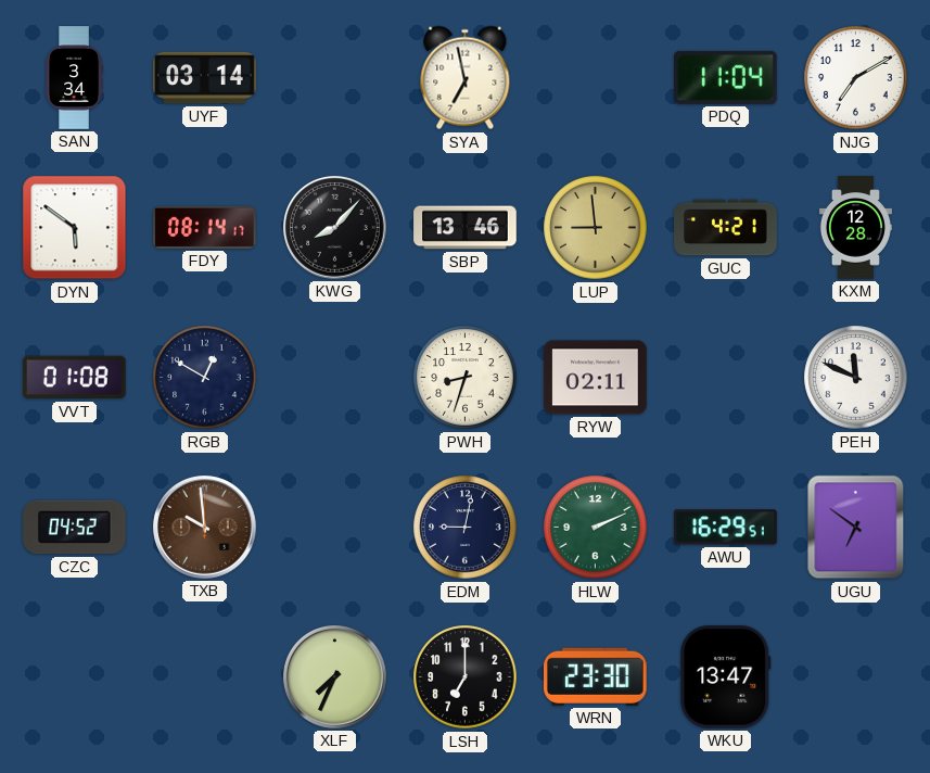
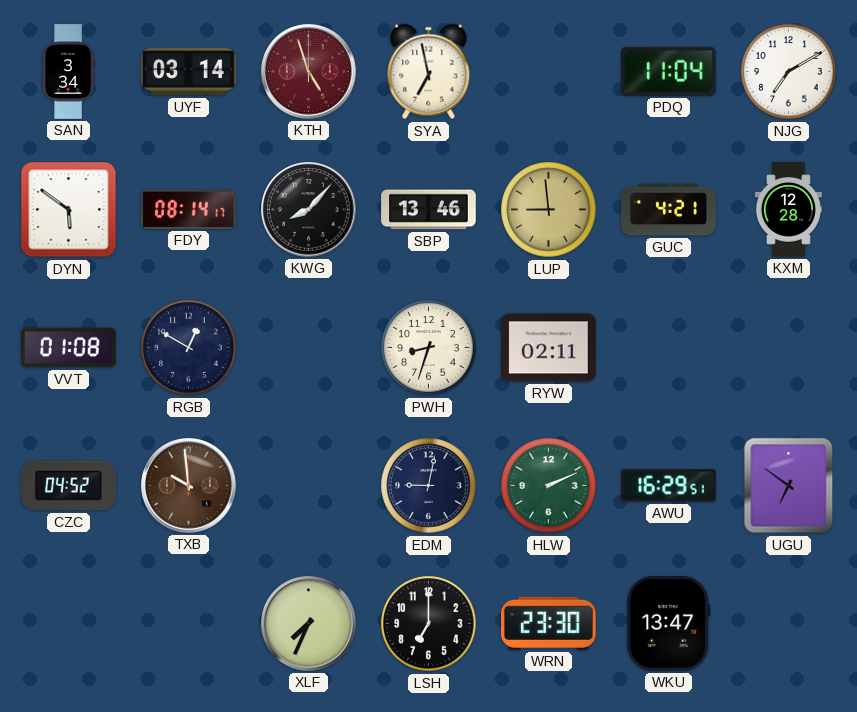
KTH: none -> 4:57
PEH: 11:49 -> none
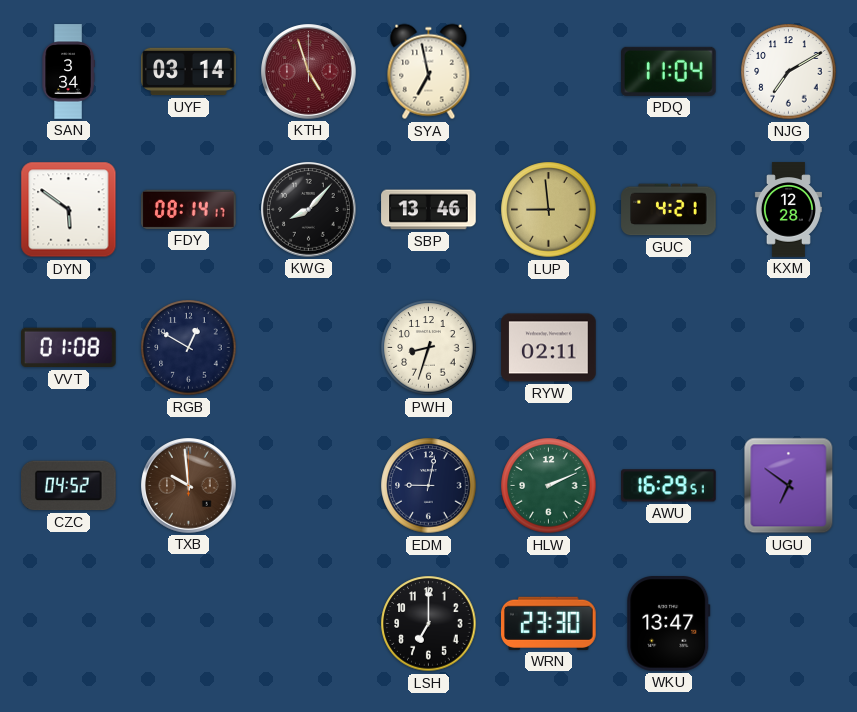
XLF: 7:34 -> none
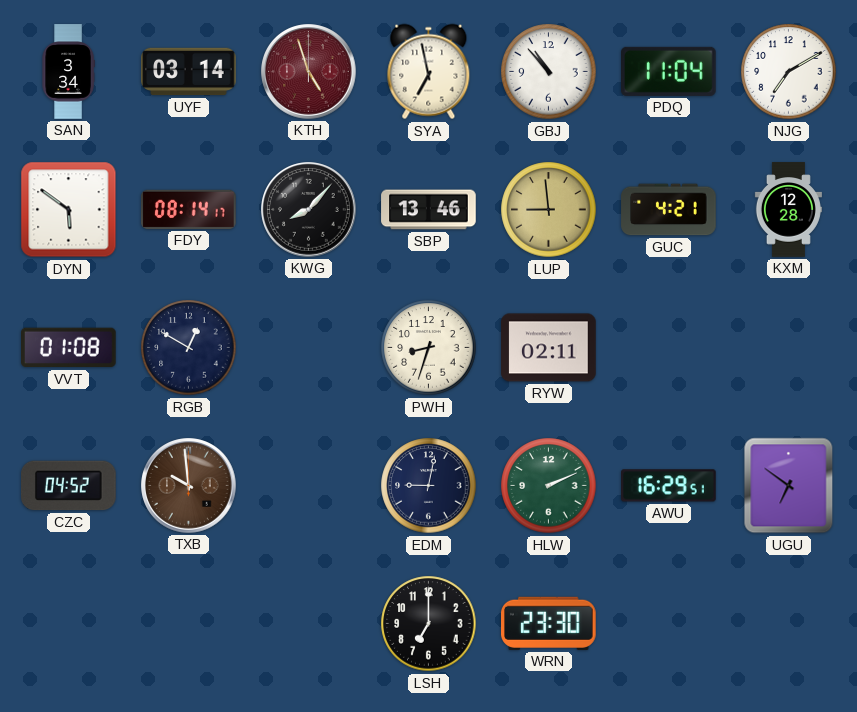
GBJ: none -> 10:53
WKU: 13:47 -> none
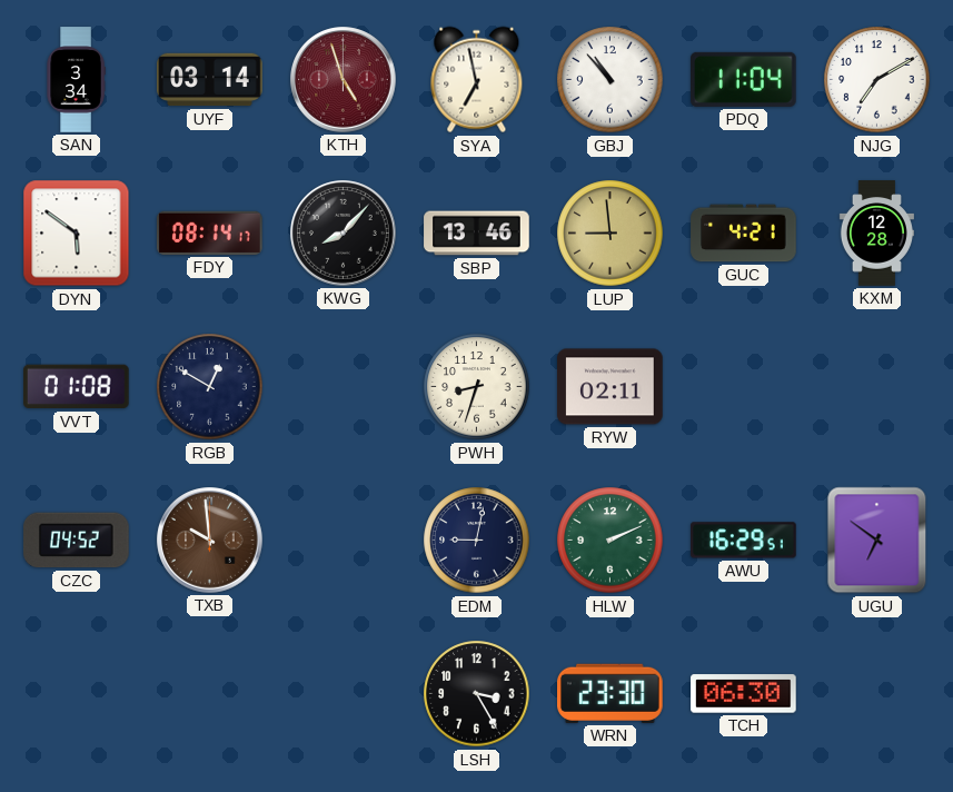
LSH: 7:00 -> 3:25
TCH: none -> 06:30
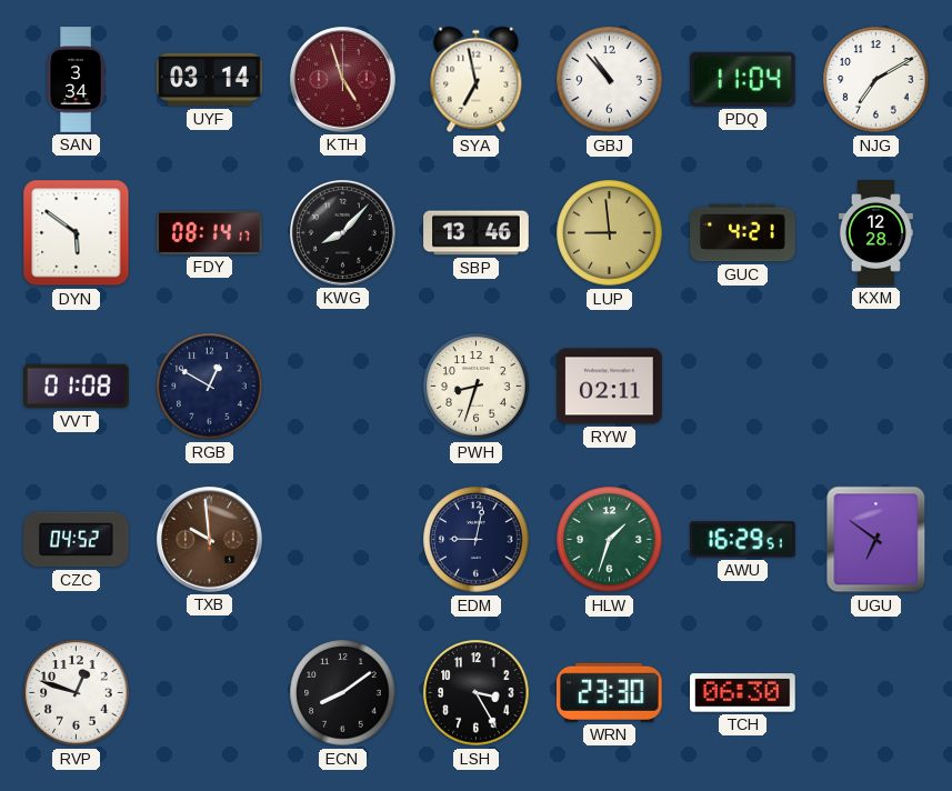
HLW: 2:11 -> 1:33
RVP: none -> 12:48
ECN: none -> 8:09
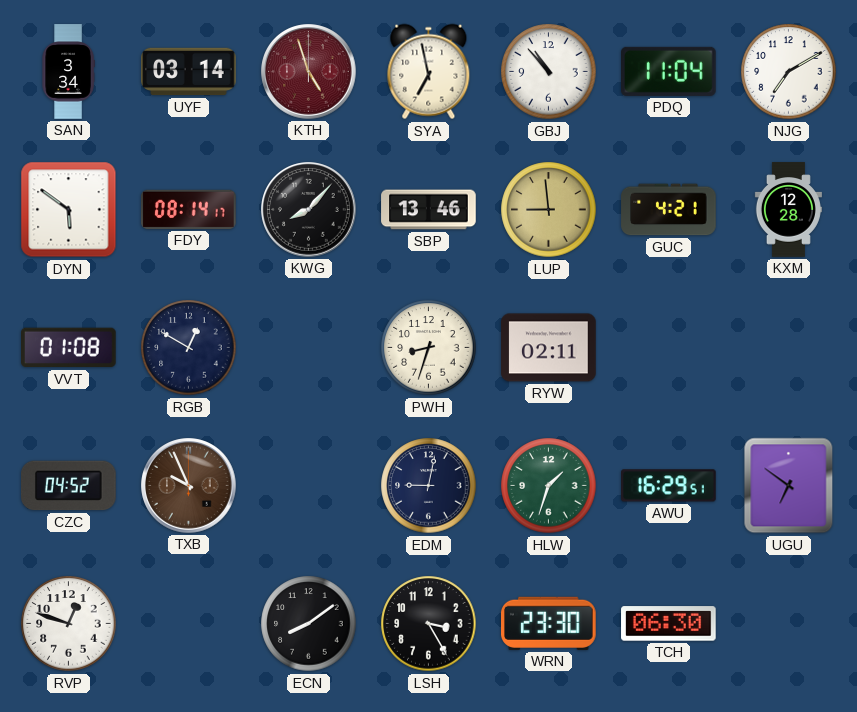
TXB: 9:59 -> 9:56
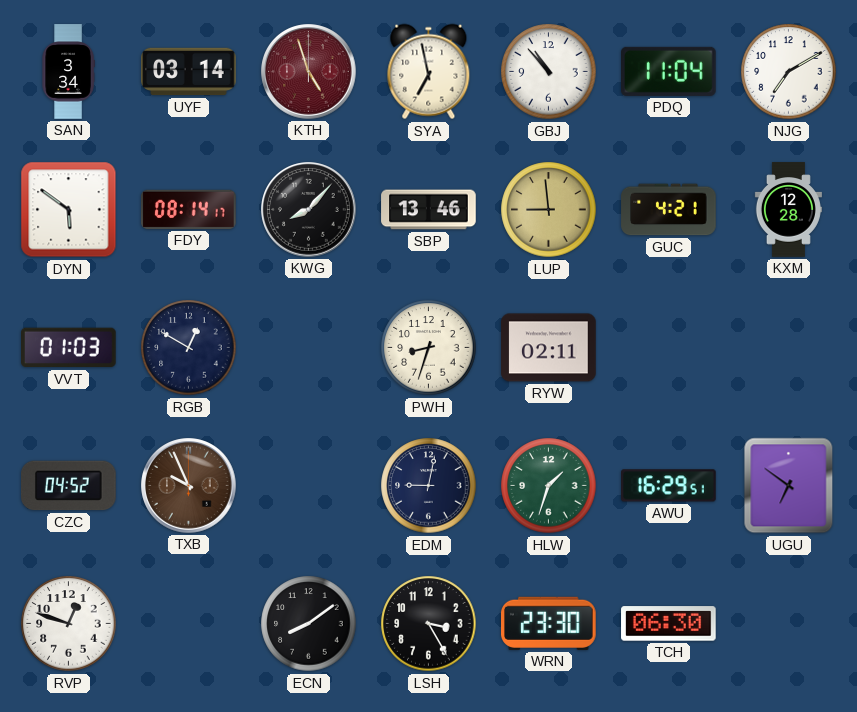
VVT: 01:08 -> 01:03
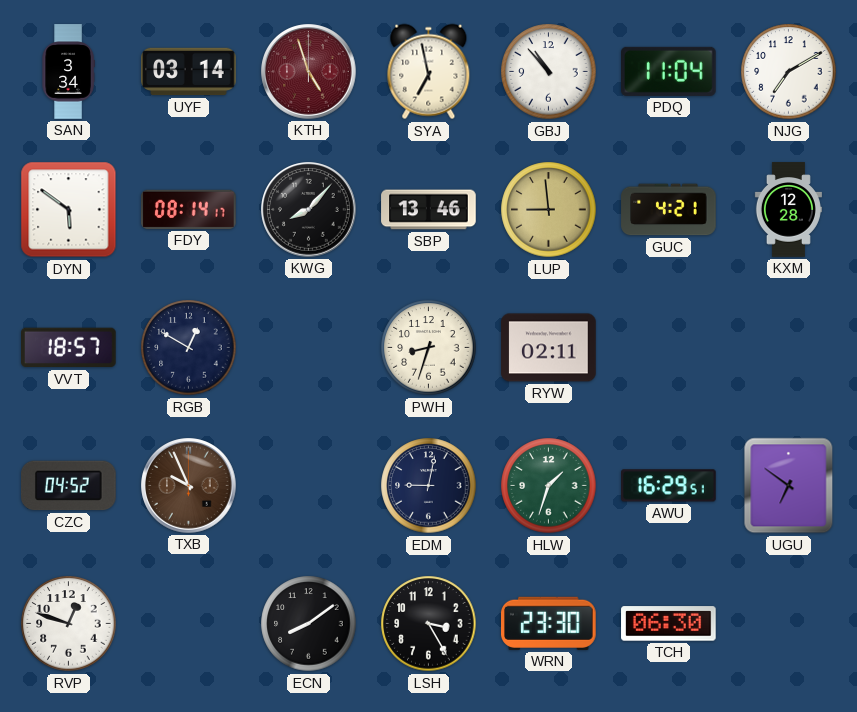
VVT: 01:03 -> 18:57
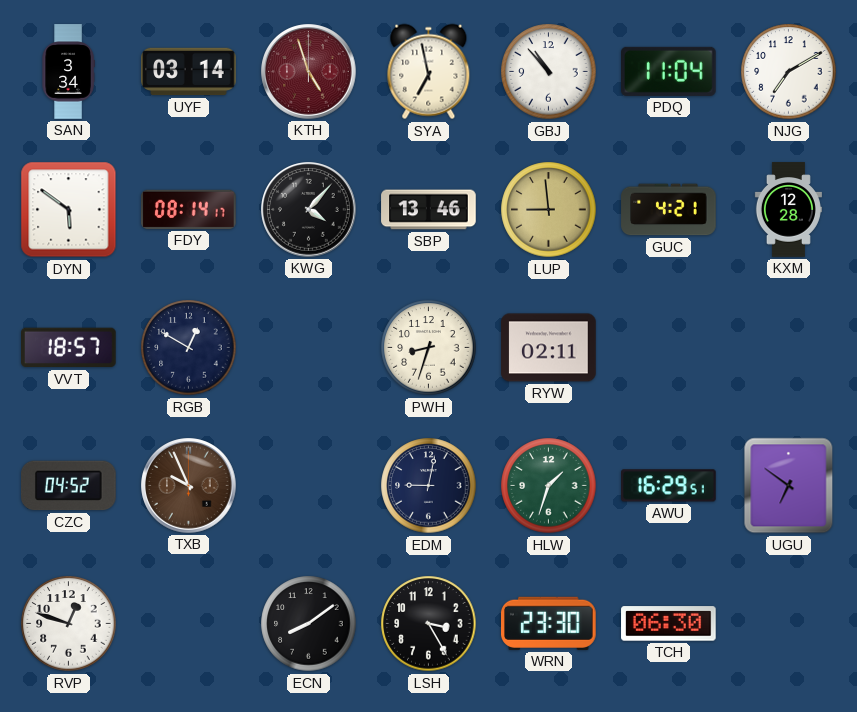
KWG: 8:07 -> 4:07
